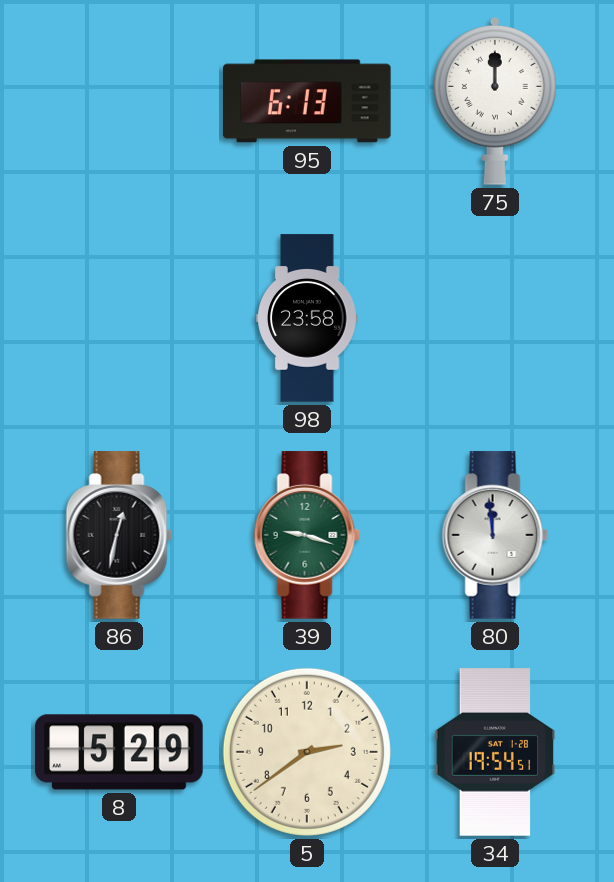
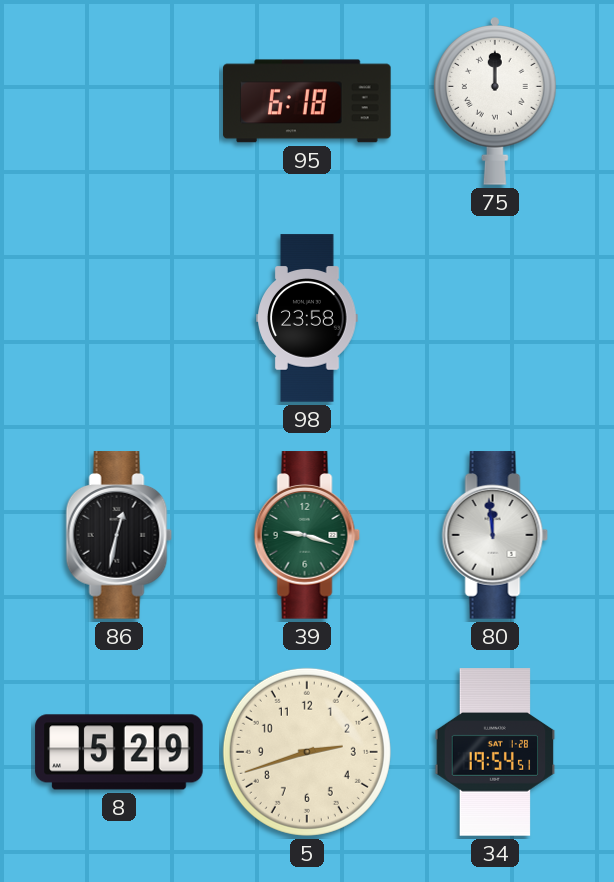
95: 6:13 -> 6:18
5: 2:39 -> 2:42
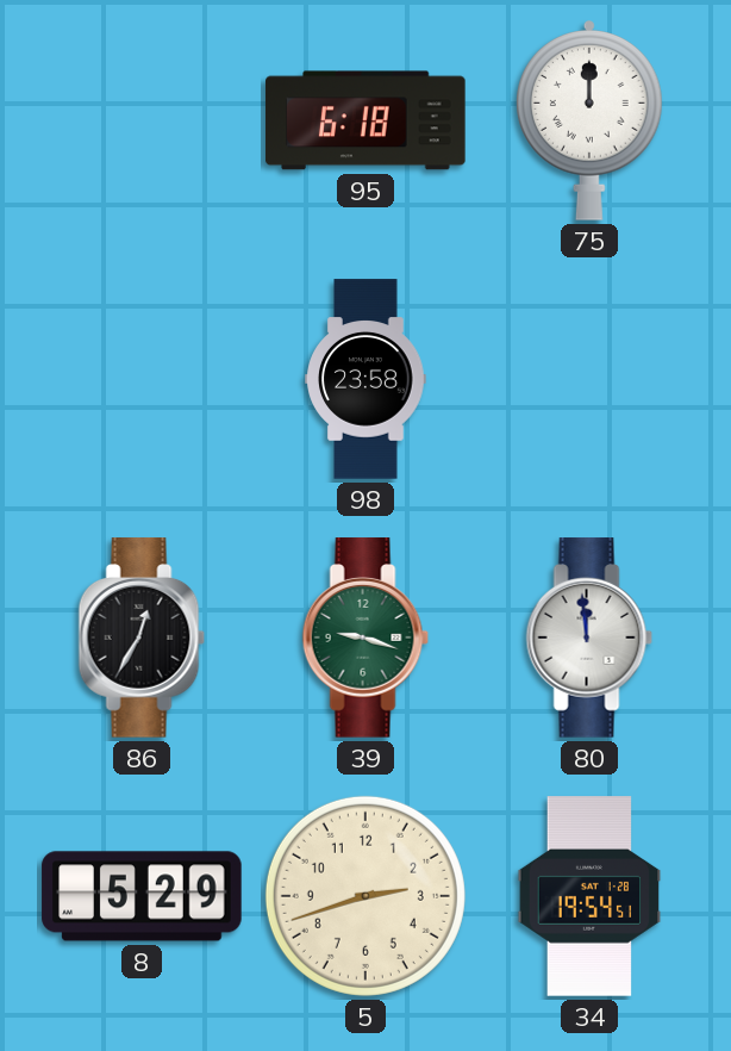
86: 12:32 -> 12:35
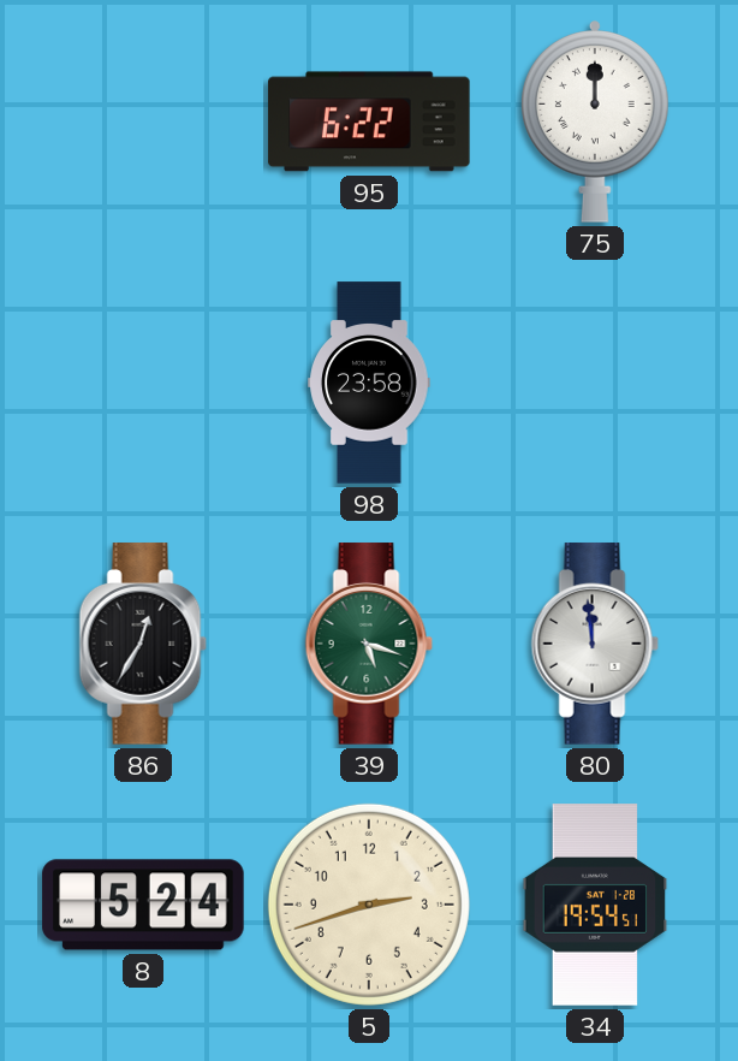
95: 6:18 -> 6:22
39: 9:18 -> 5:18
8: 5:29 -> 5:24
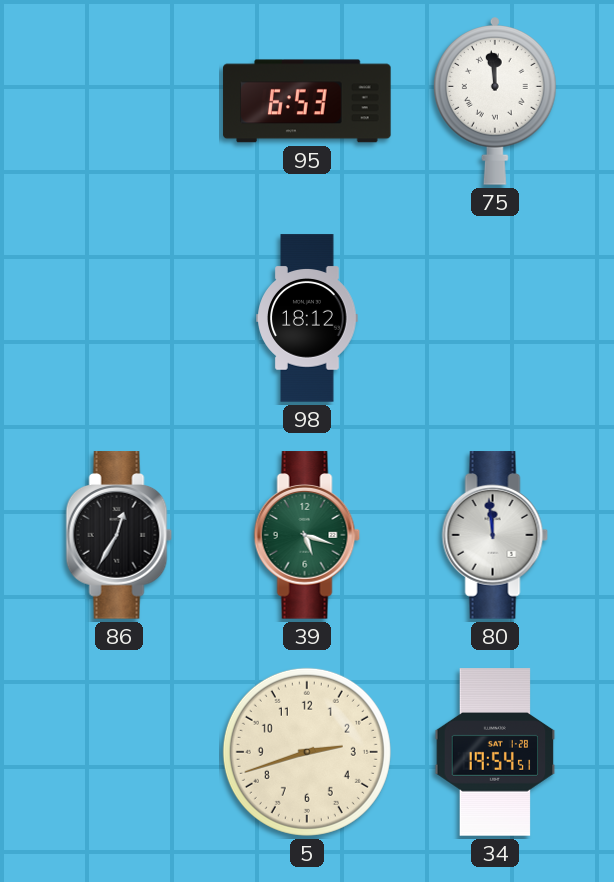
95: 6:22 -> 6:53
75: 12:00 -> 11:59
98: 23:58 -> 18:12
8: 5:24 -> none
